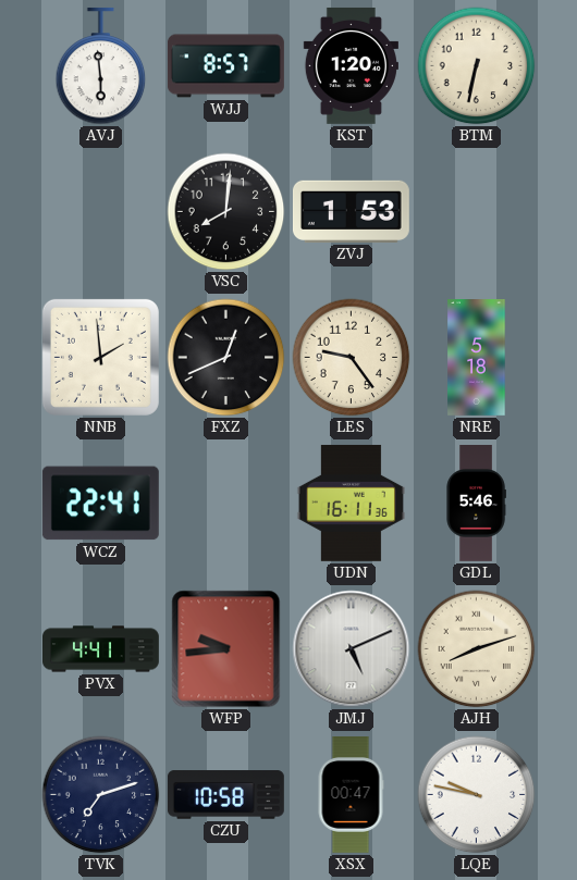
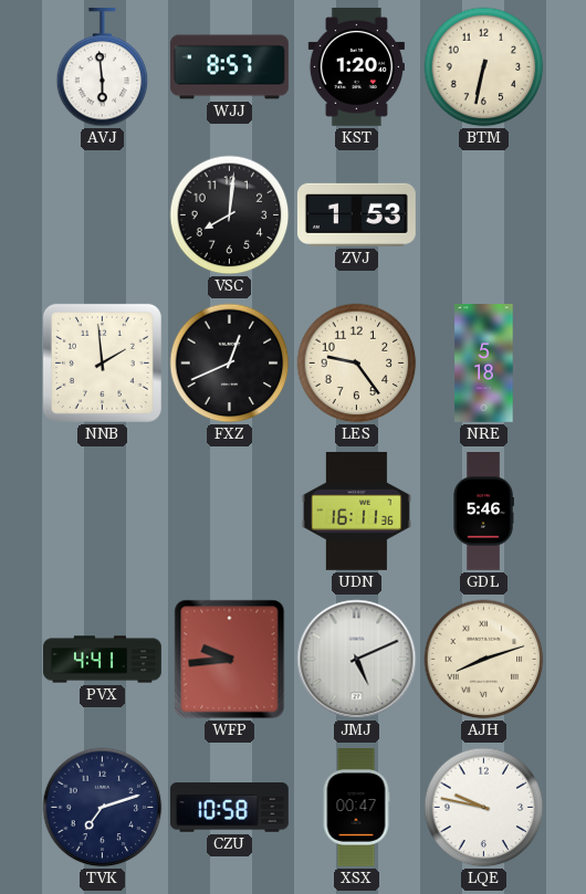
WCZ: 22:41 -> none
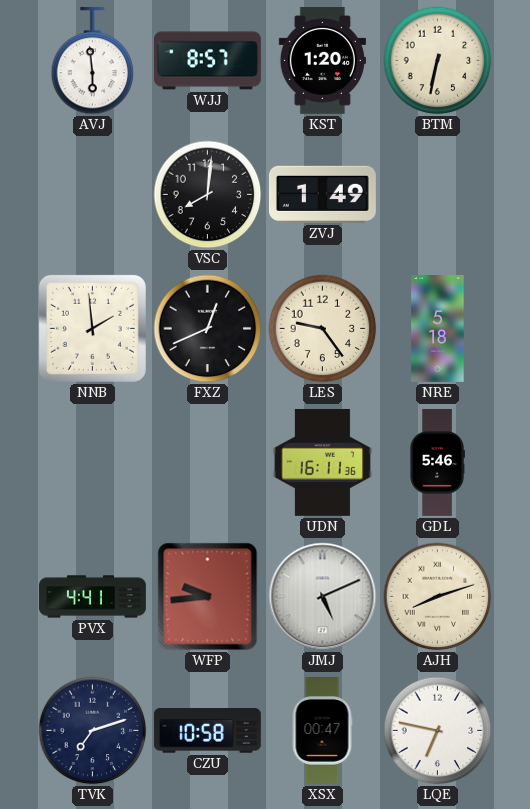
ZVJ: 1:53 -> 1:49
LQE: 9:47 -> 6:47
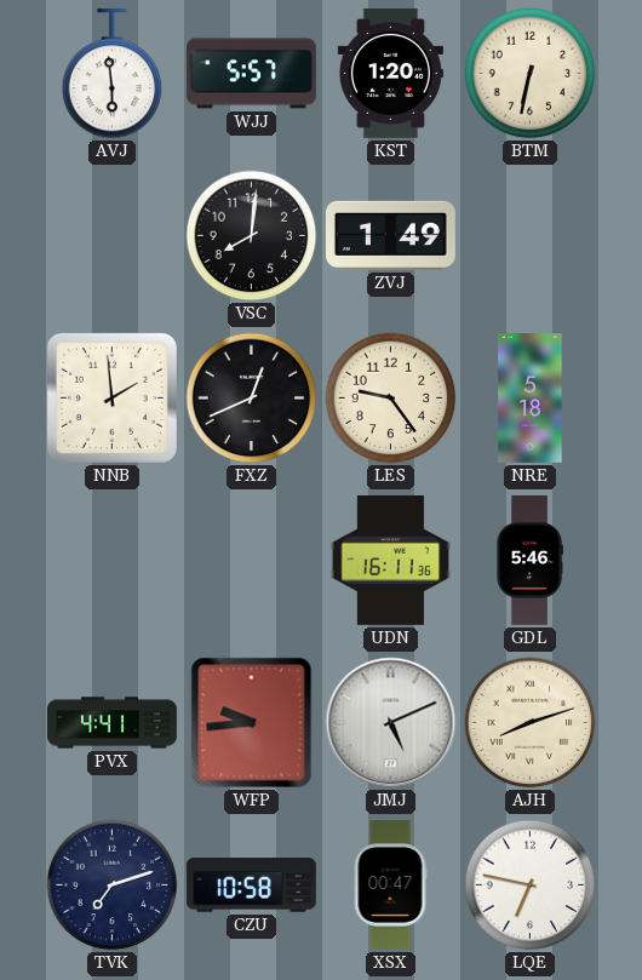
WJJ: 8:57 -> 5:57
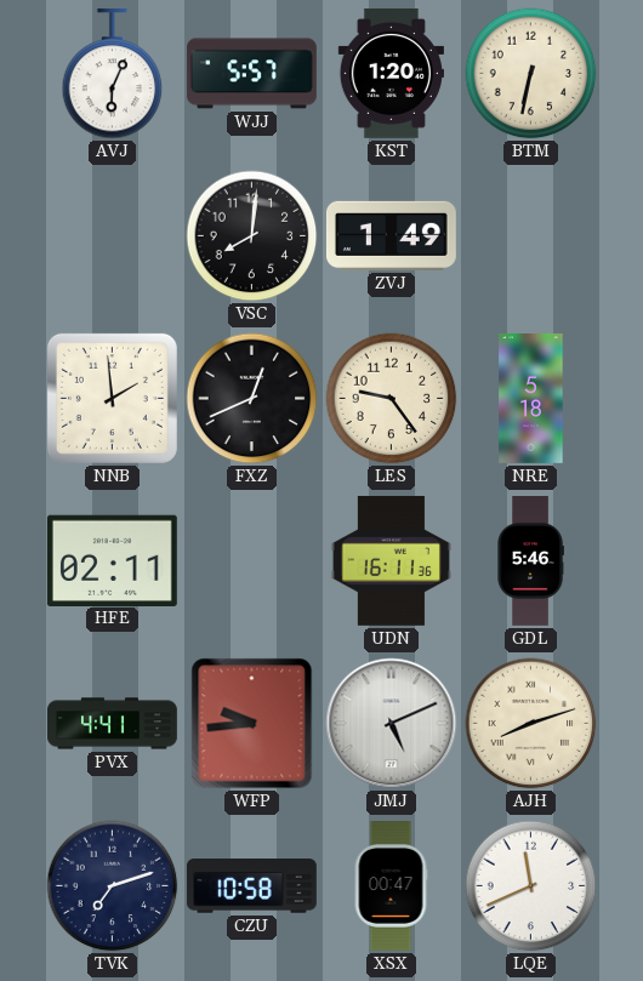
AVJ: 5:59 -> 6:04
HFE: none -> 02:11
LQE: 6:47 -> 11:41
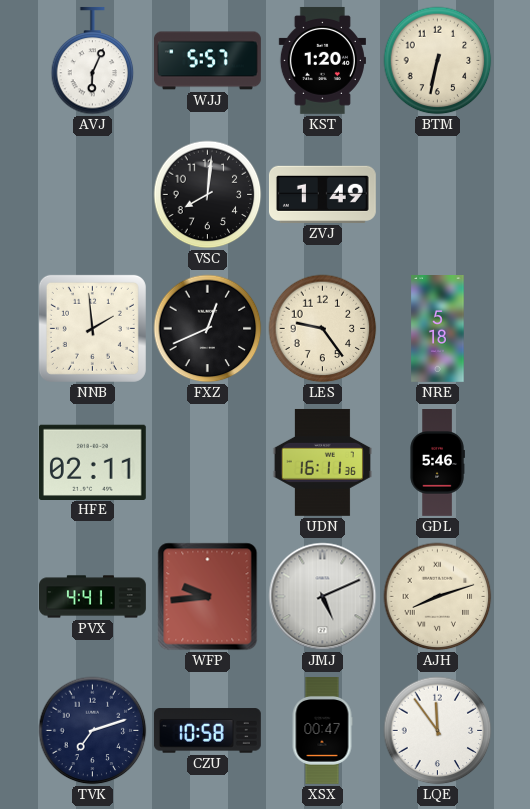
LQE: 11:41 -> 11:54
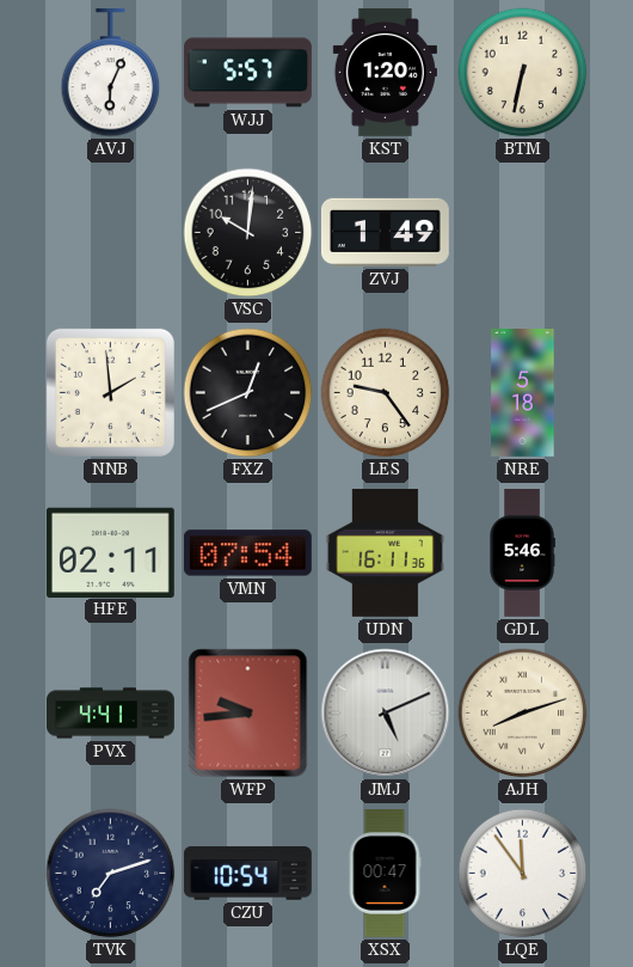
VSC: 8:01 -> 10:01
VMN: none -> 07:54
CZU: 10:58 -> 10:54
